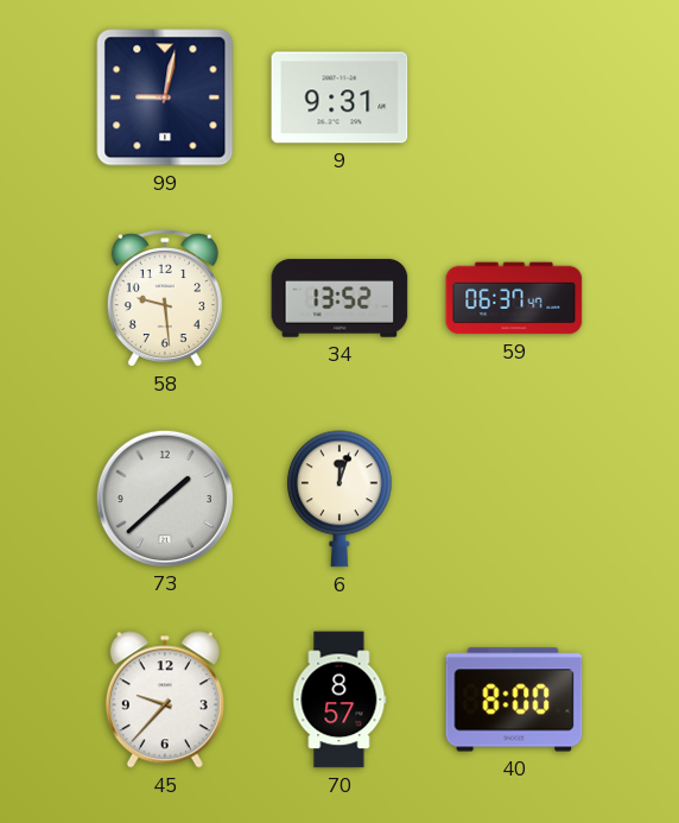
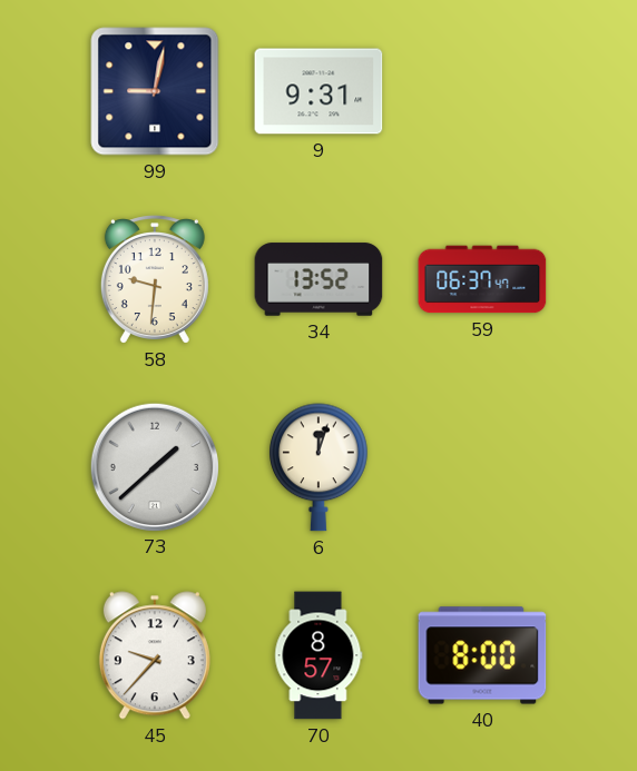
58: 9:29 -> 9:31
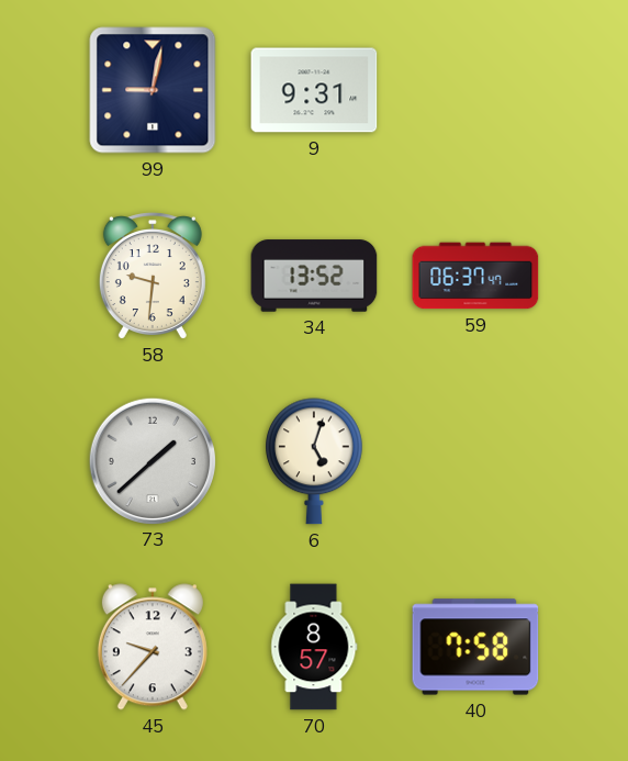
6: 12:03 -> 5:03
40: 8:00 -> 7:58
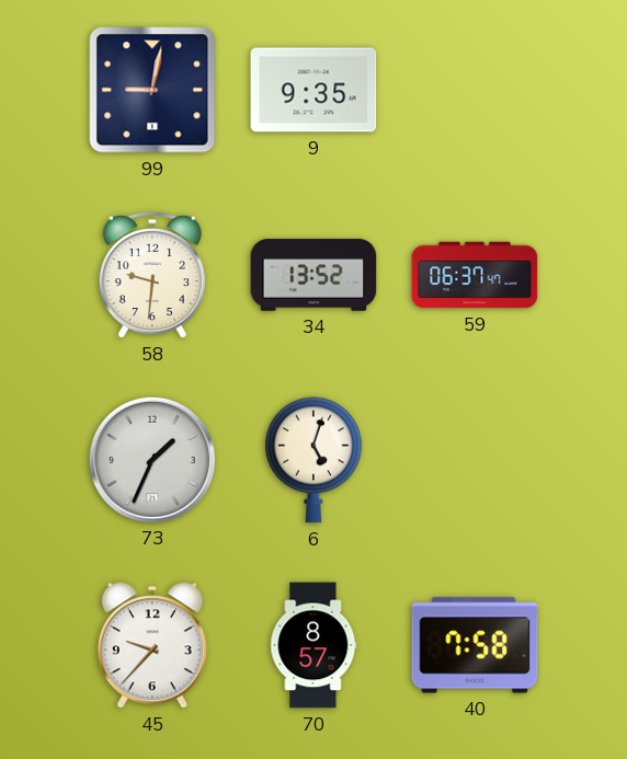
9: 9:31 -> 9:35
73: 1:38 -> 1:34
